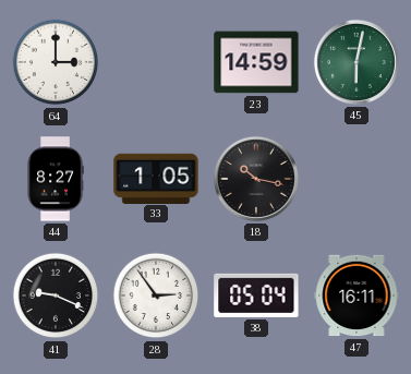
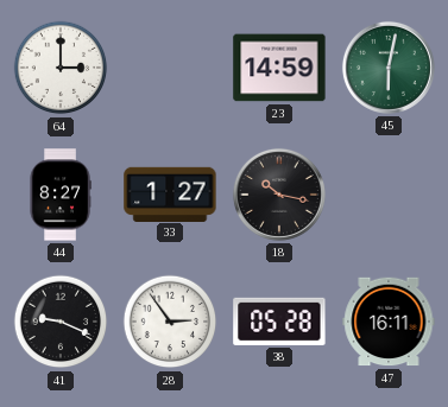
33: 1:05 -> 1:27
38: 05:04 -> 05:28
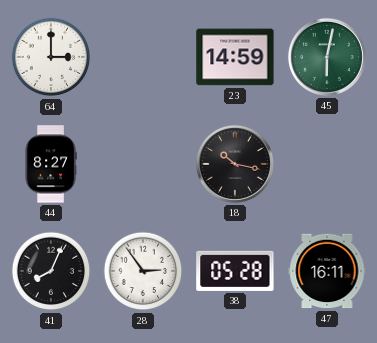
33: 1:27 -> none
41: 9:19 -> 8:04
